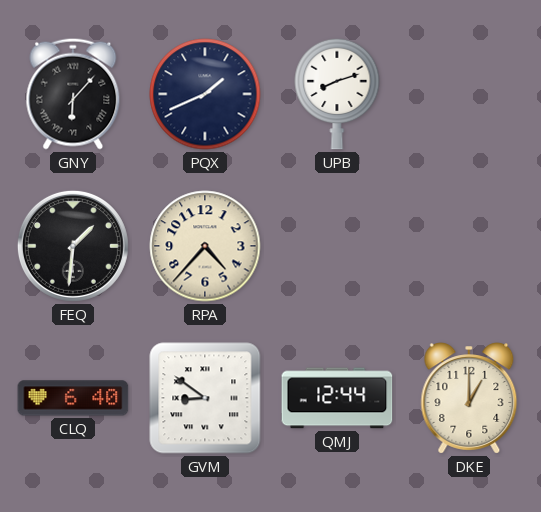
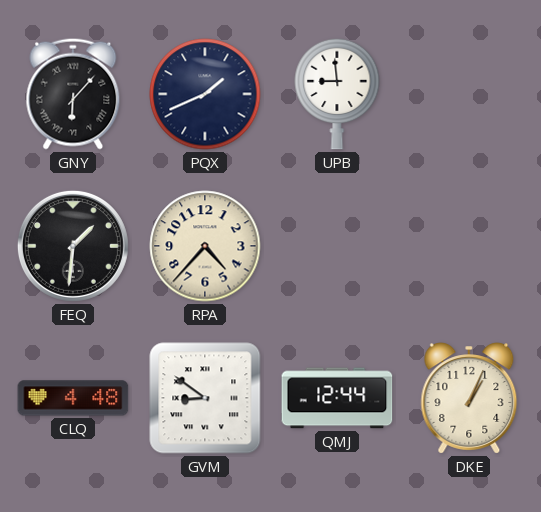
UPB: 8:12 -> 8:59
CLQ: 6:40 -> 4:48
DKE: 1:00 -> 1:04
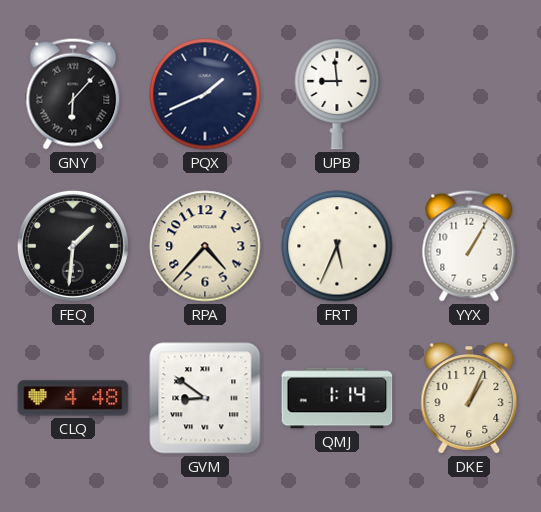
FRT: none -> 5:34
YYX: none -> 1:05
QMJ: 12:44 -> 1:14
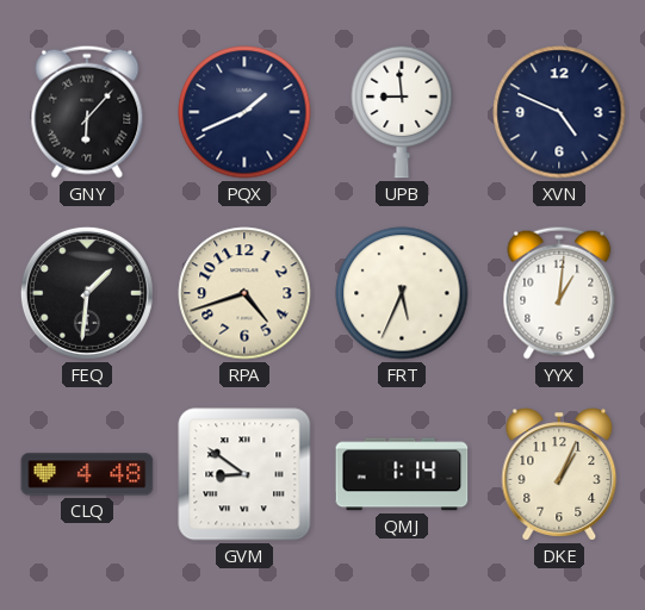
XVN: none -> 4:49
RPA: 4:37 -> 4:42
YYX: 1:05 -> 1:01
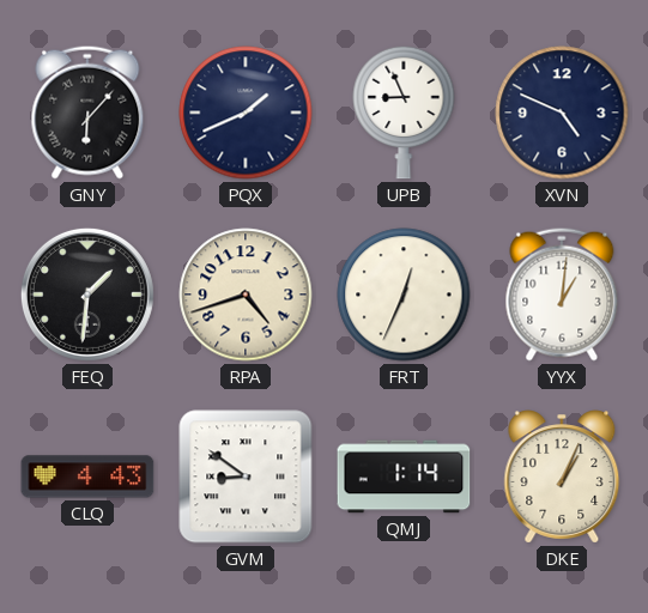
UPB: 8:59 -> 8:56
FRT: 5:34 -> 12:34
CLQ: 4:48 -> 4:43
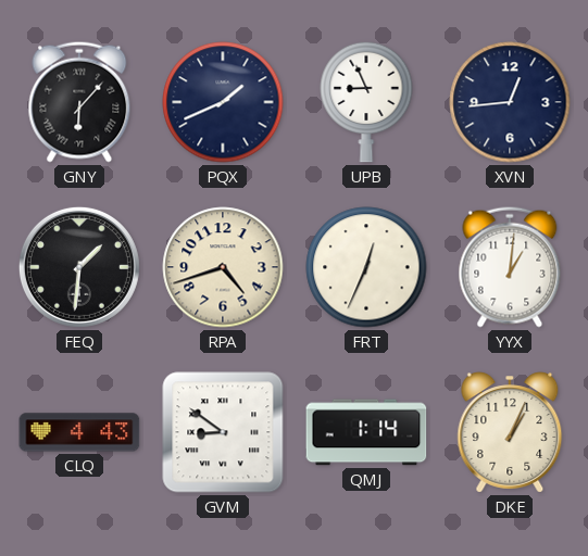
XVN: 4:49 -> 12:44
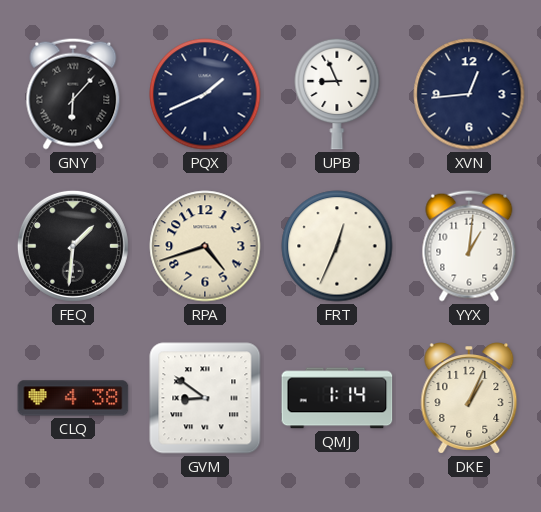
CLQ: 4:43 -> 4:38
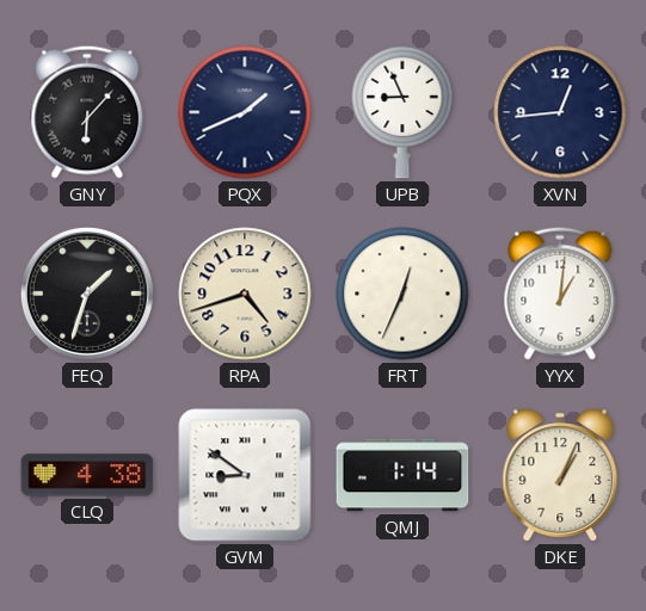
FEQ: 1:31 -> 1:33
